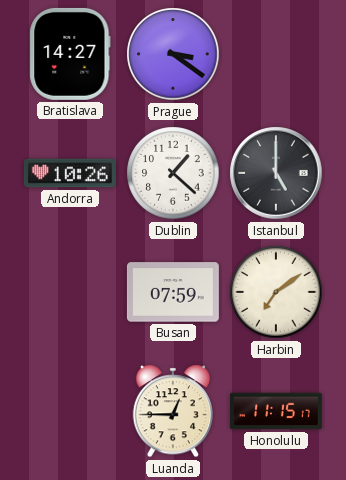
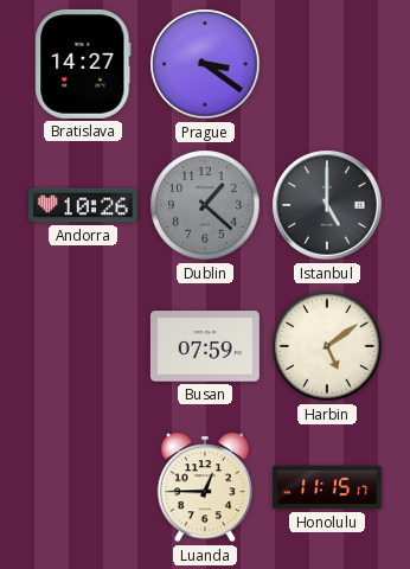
Dublin dial: white -> grey
Harbin: 7:09 -> 5:09
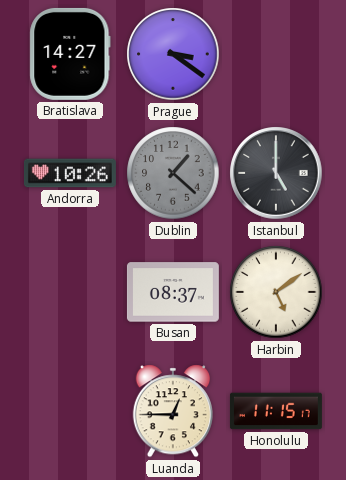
Busan: 07:59 -> 08:37
